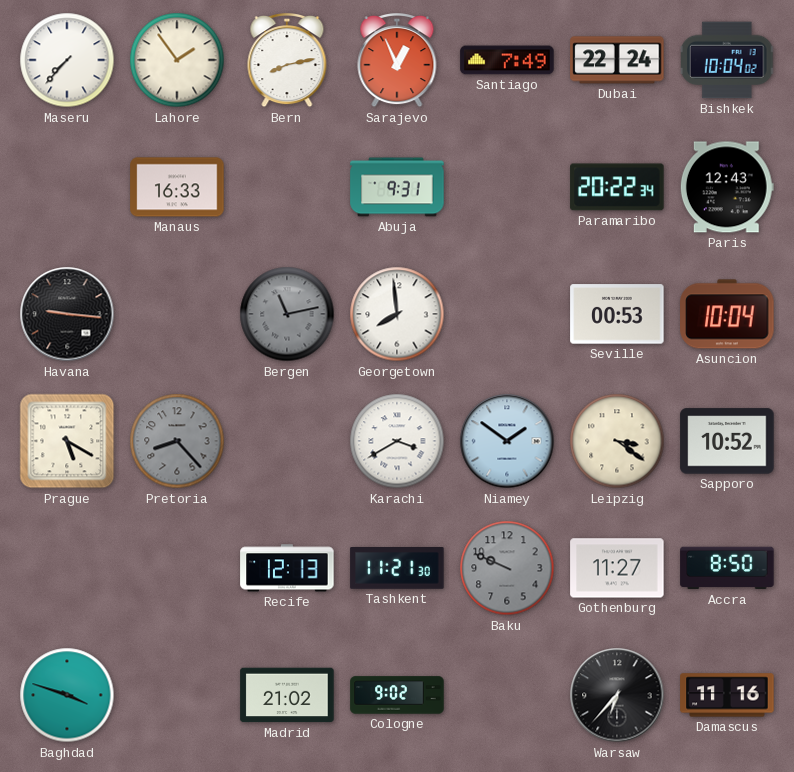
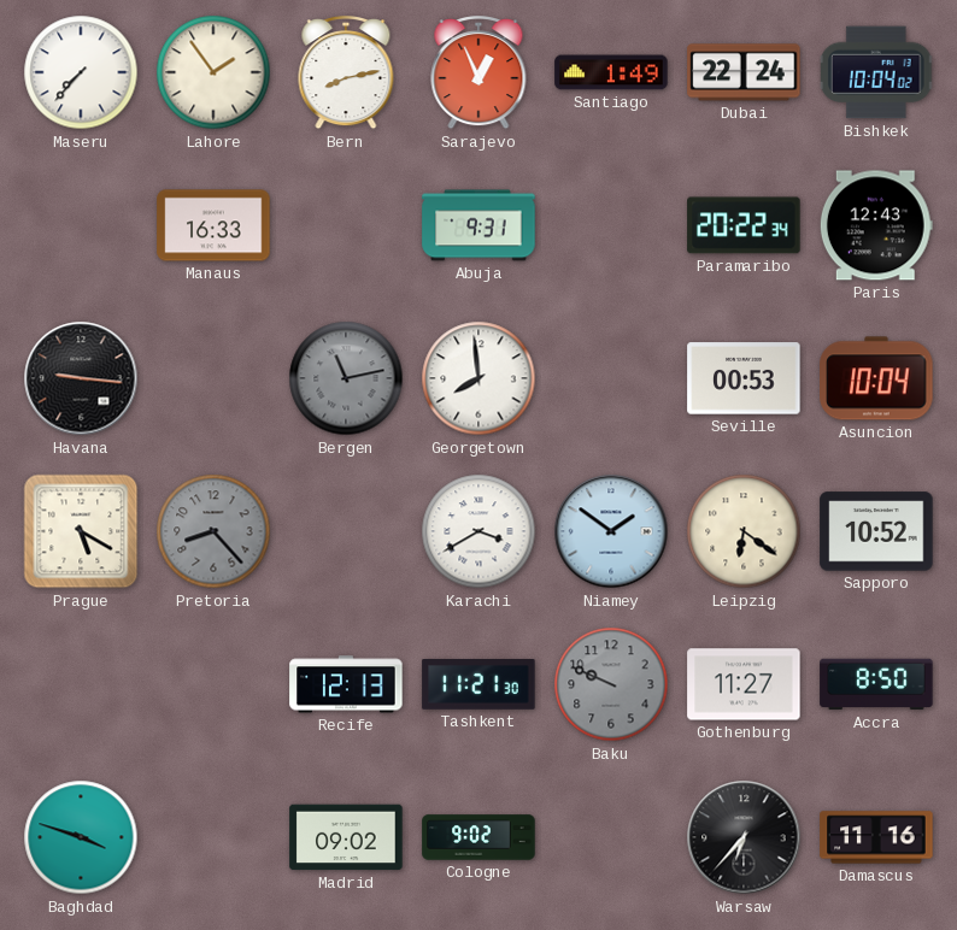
Santiago: 7:49 -> 1:49
Leipzig: 3:21 -> 6:21
Madrid: 21:02 -> 09:02
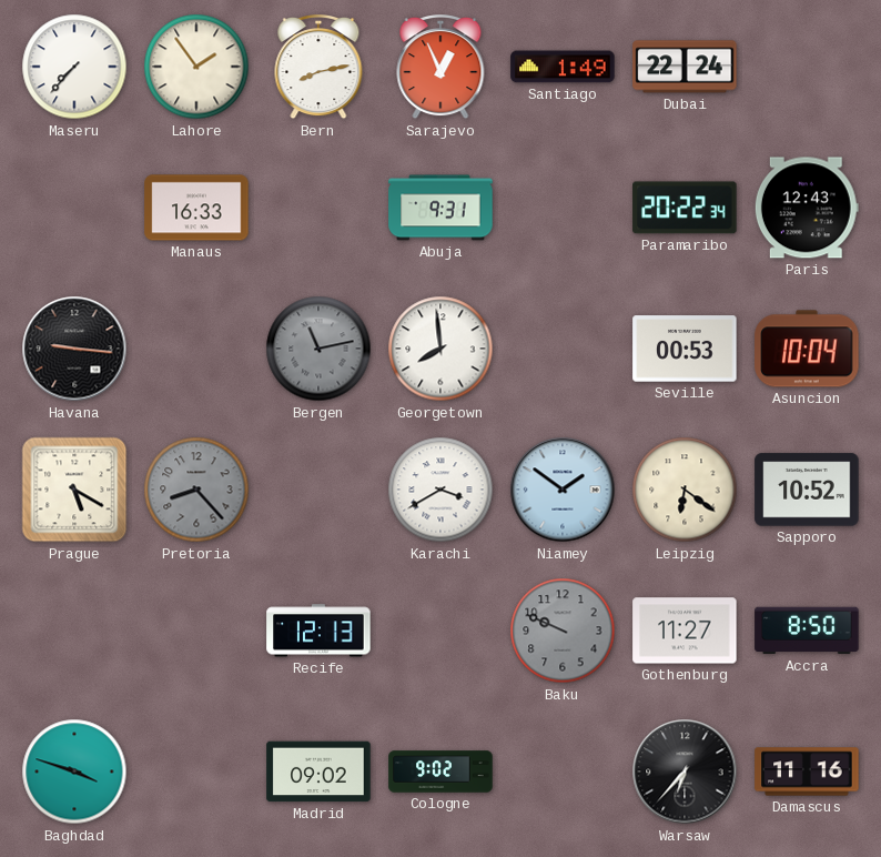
Bishkek: 10:04 -> none
Tashkent: 11:21 -> none
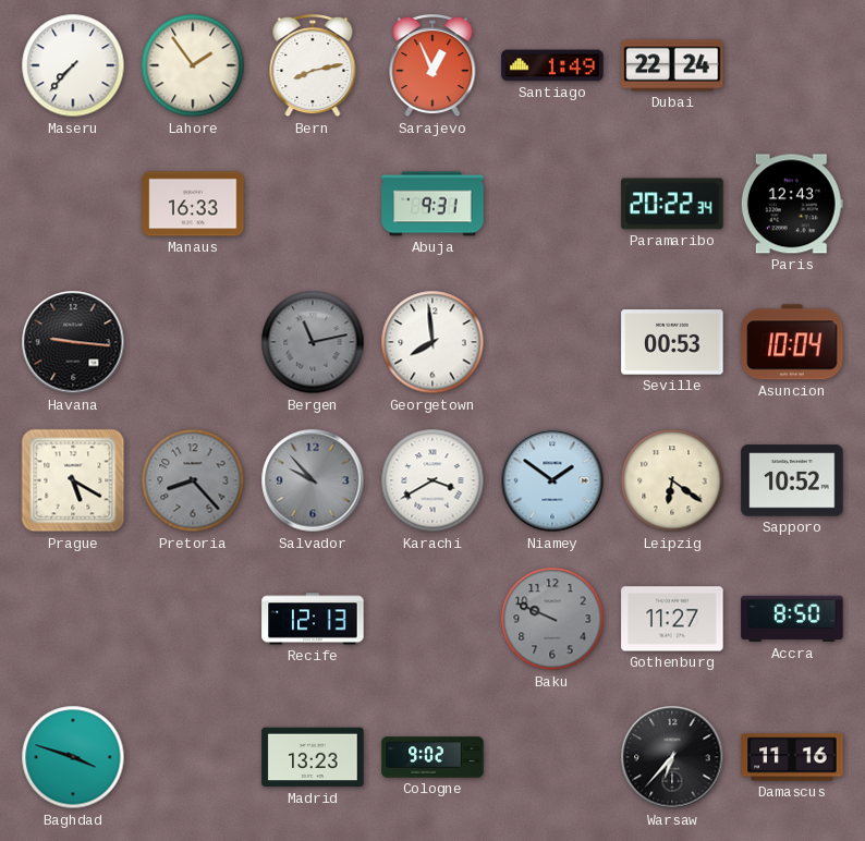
Salvador: none -> 9:53
Madrid: 09:02 -> 13:23
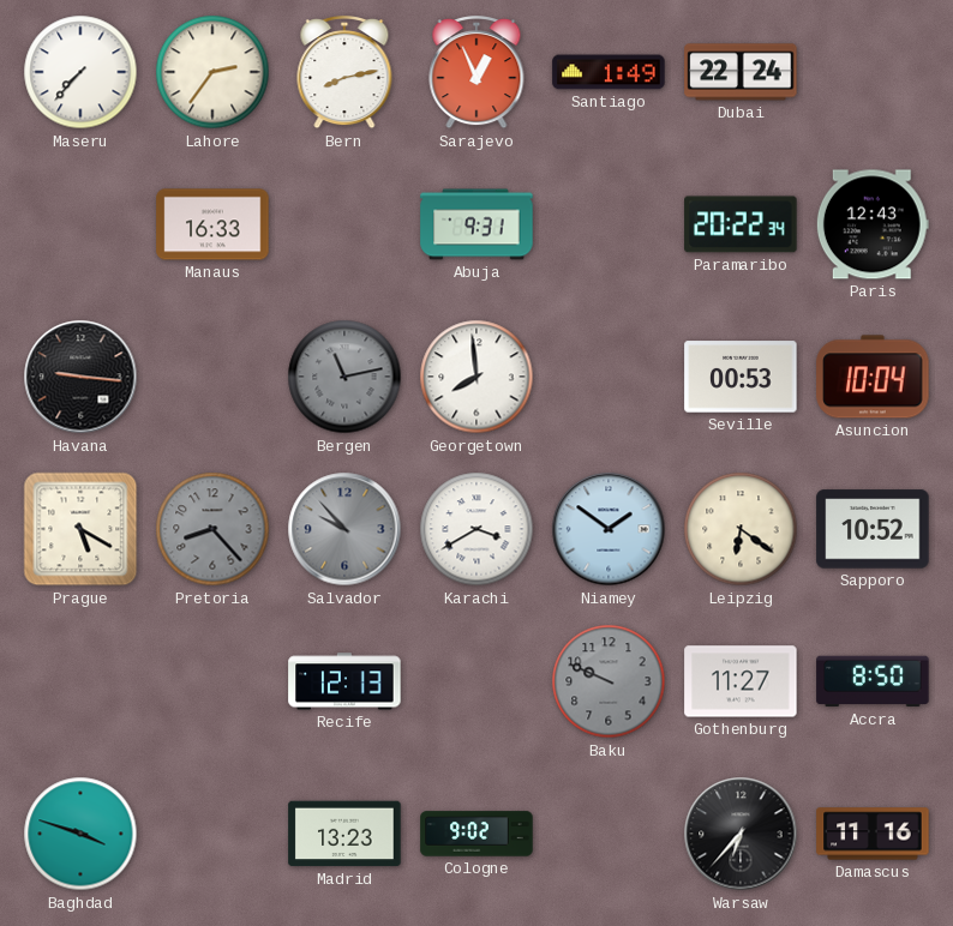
Lahore: 1:54 -> 2:36
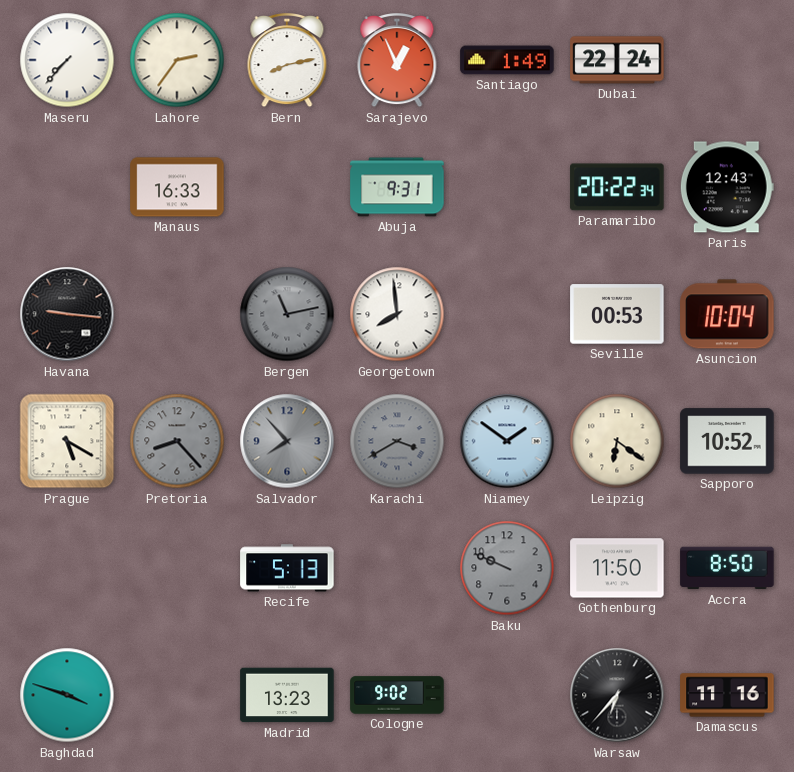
Salvador: 9:53 -> 7:53
Karachi dial: white -> grey
Recife: 12:13 -> 5:13
Gothenburg: 11:27 -> 11:50
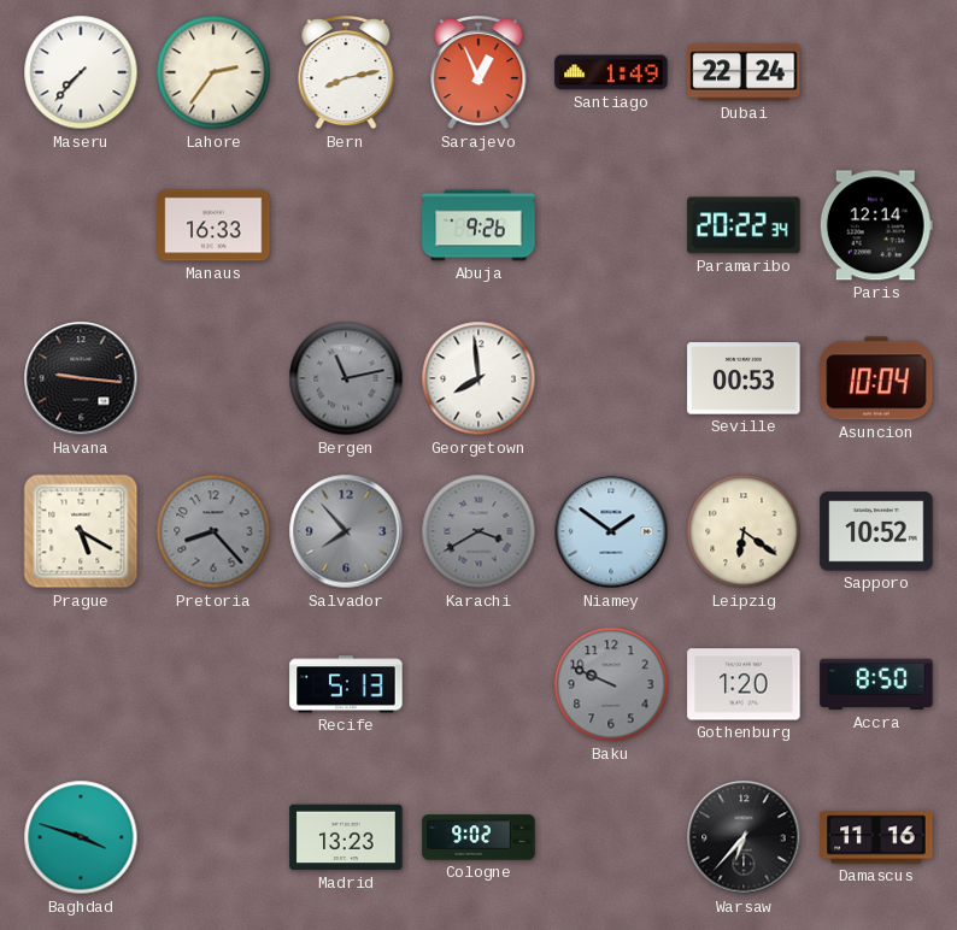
Abuja: 9:31 -> 9:26
Paris: 12:43 -> 12:14
Gothenburg: 11:50 -> 1:20
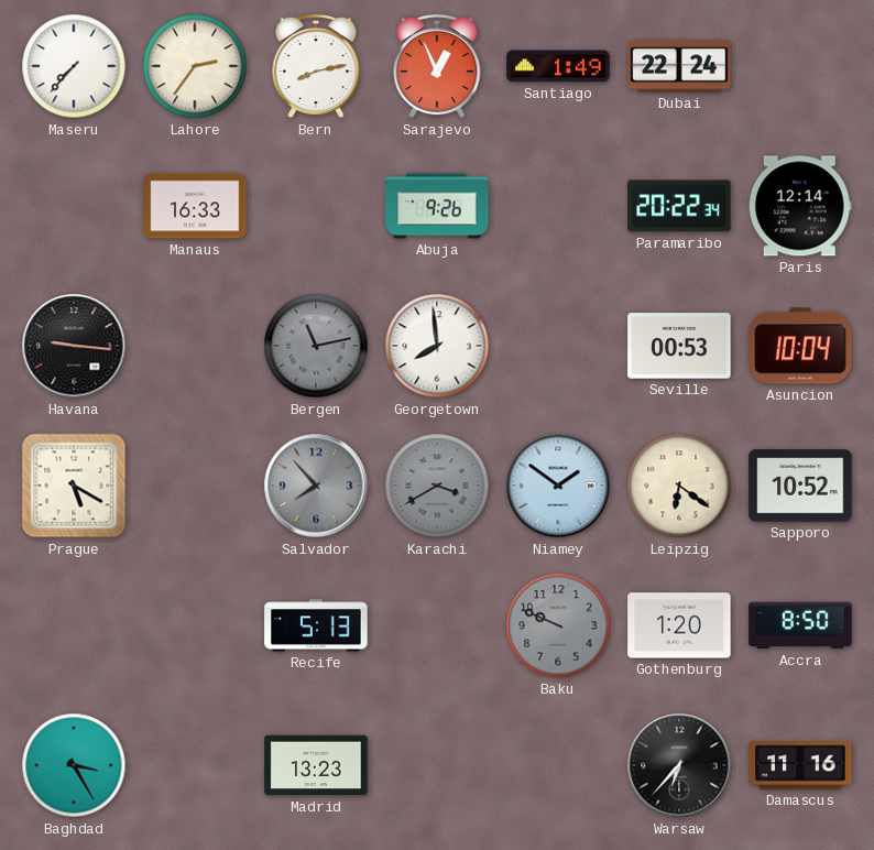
Pretoria: 8:23 -> none
Baghdad: 3:48 -> 3:25
Cologne: 9:02 -> none
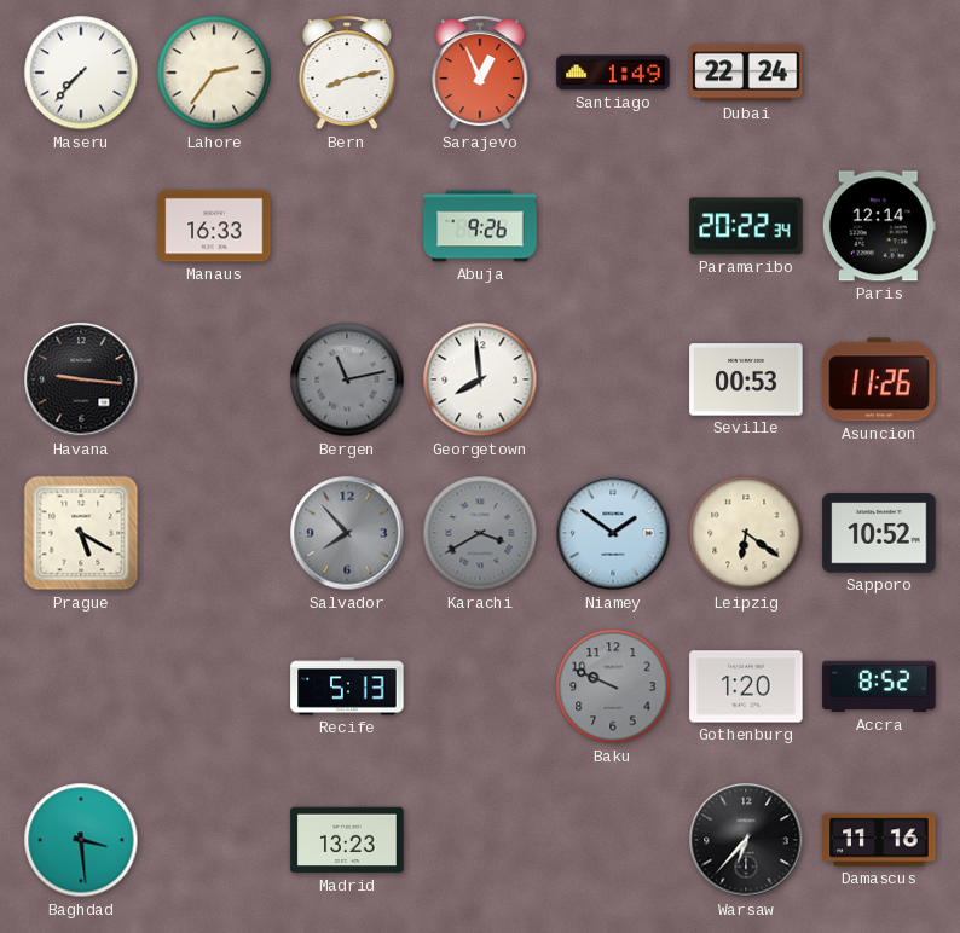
Asuncion: 10:04 -> 11:26
Accra: 8:50 -> 8:52
Baghdad: 3:25 -> 3:29
